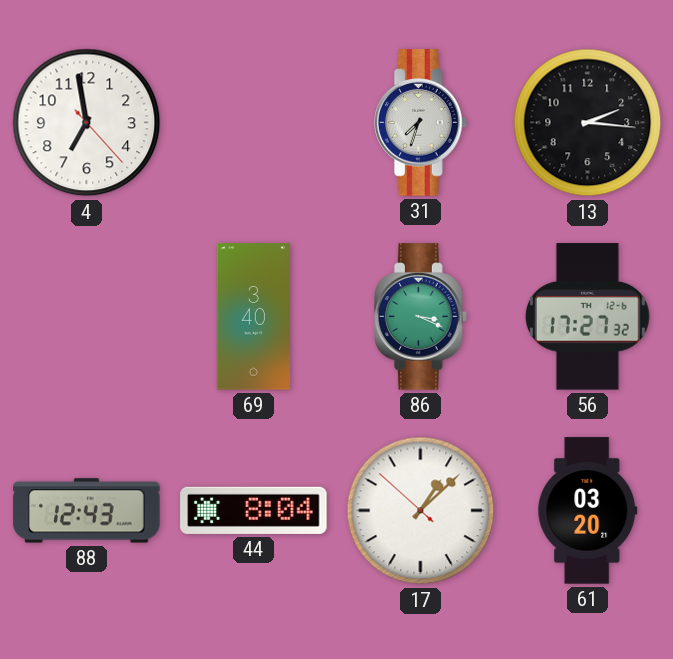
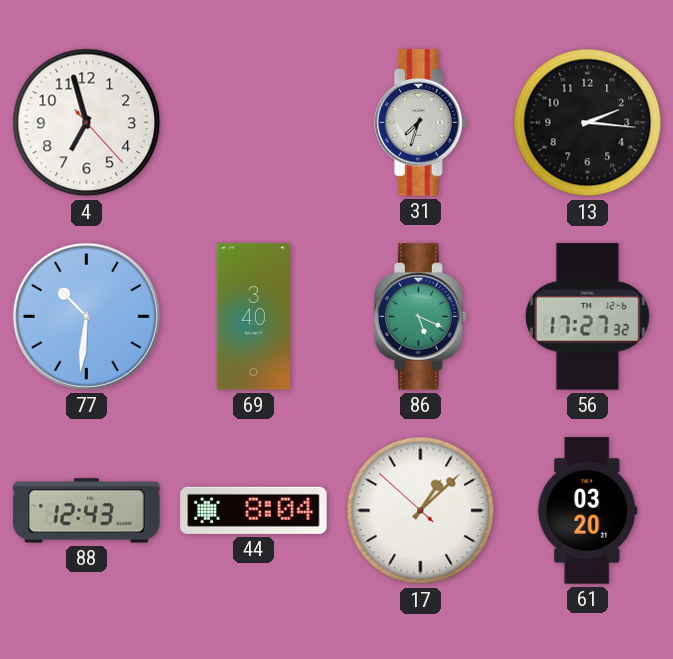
4: 6:58 -> 6:57
77: none -> 10:31
86: 3:19 -> 5:19
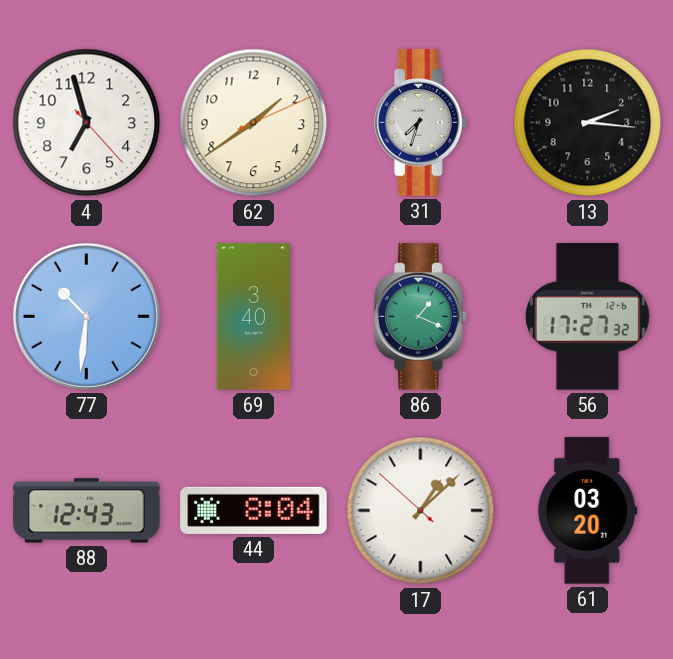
62: none -> 1:39
86: 5:19 -> 1:19
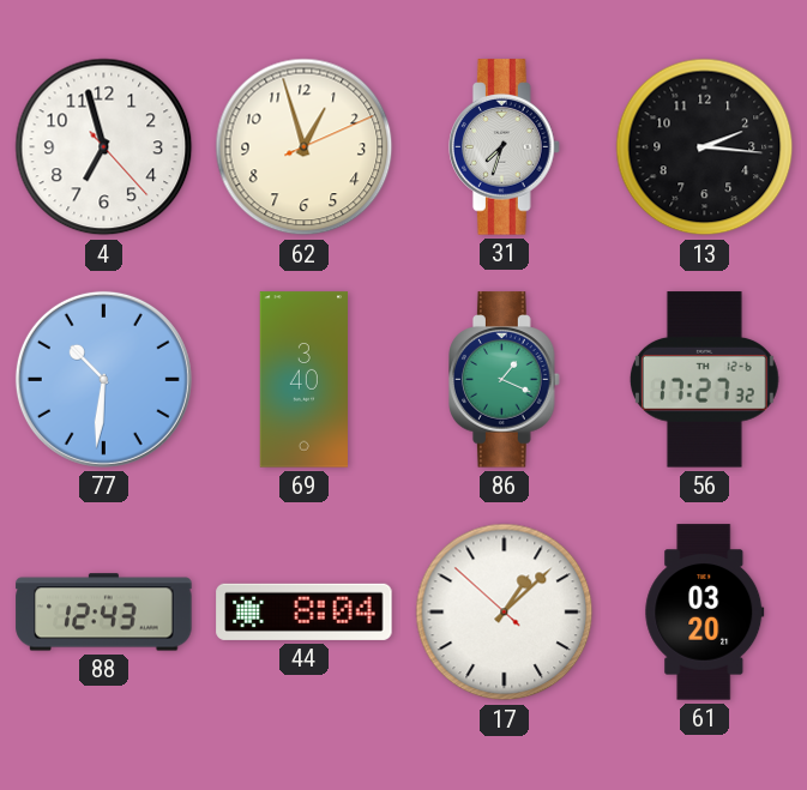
62: 1:39 -> 12:57
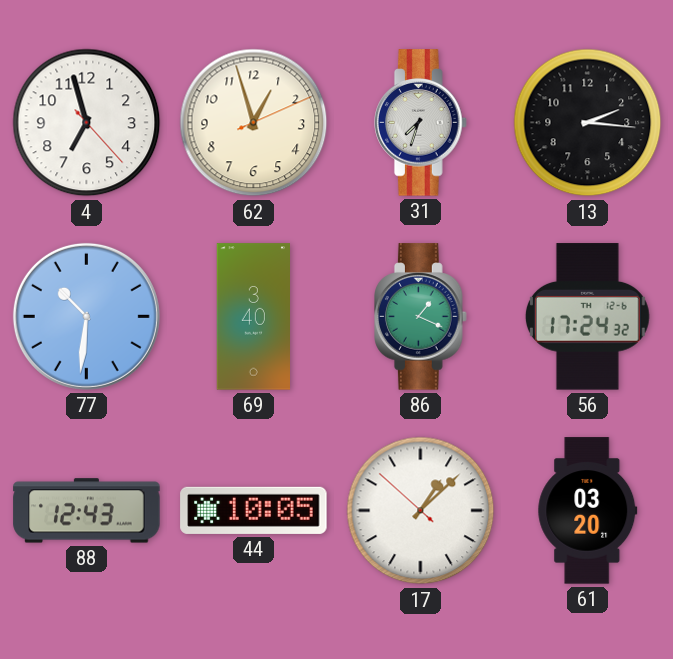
56: 17:27 -> 17:24
44: 8:04 -> 10:05
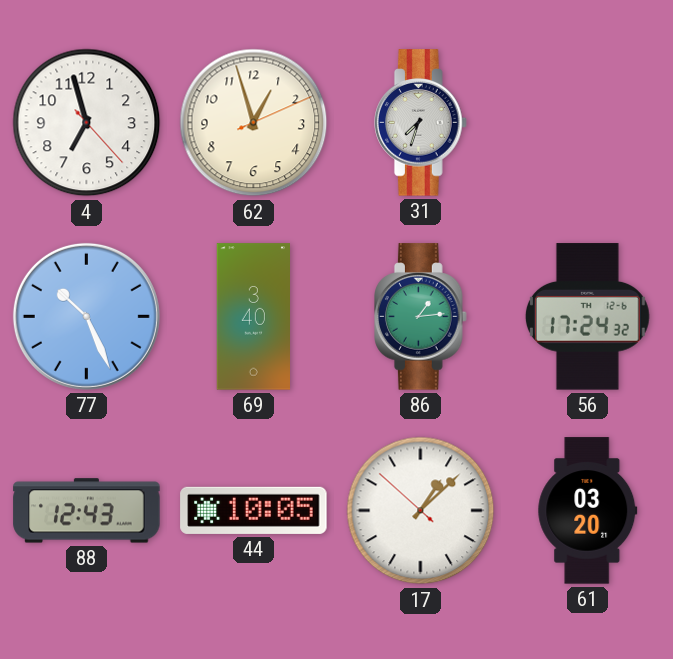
13: 2:16 -> none
77: 10:31 -> 10:26
86: 1:19 -> 1:14
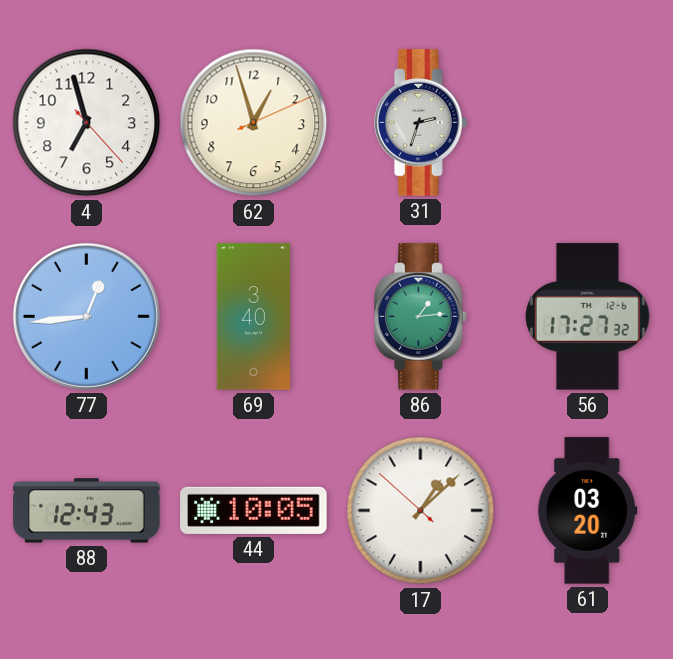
31: 7:33 -> 2:33
77: 10:26 -> 12:44
56: 17:24 -> 17:27
